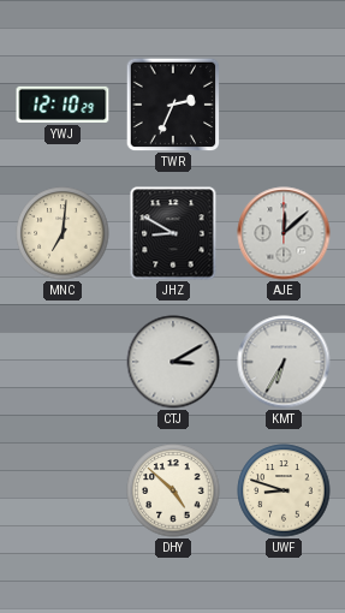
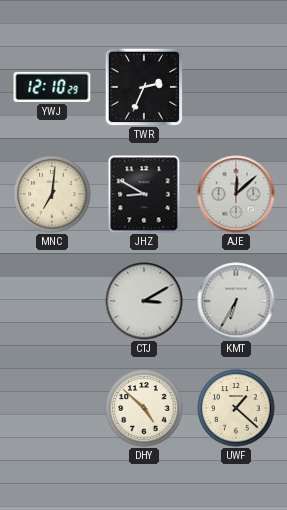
UWF: 8:48 -> 1:22
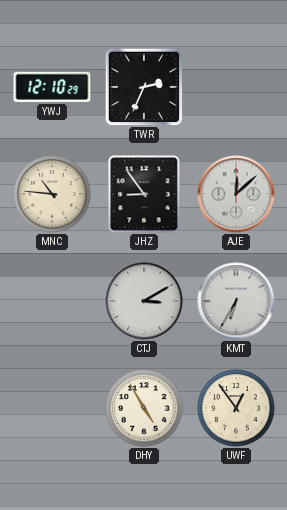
MNC: 7:01 -> 10:46
JHZ: 8:50 -> 8:54
DHY: 4:52 -> 4:55
UWF: 1:22 -> 12:54
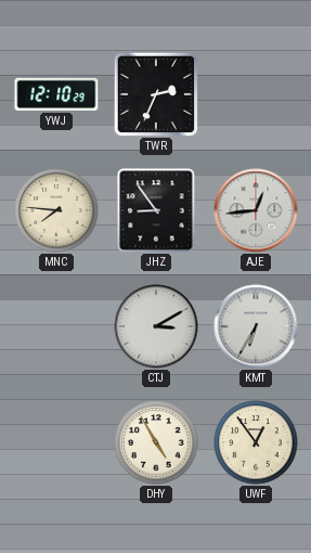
MNC: 10:46 -> 7:46
AJE: 12:08 -> 12:44
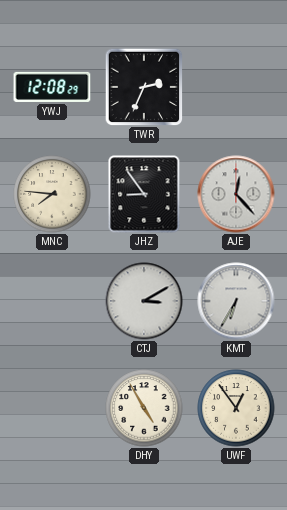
YWJ: 12:10 -> 12:08
AJE: 12:44 -> 12:23
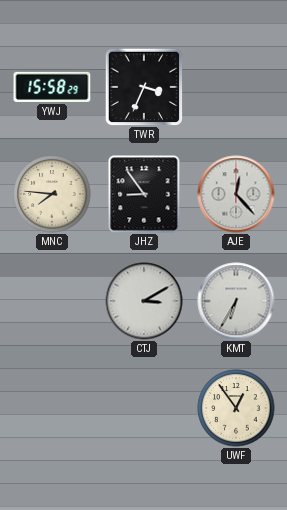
YWJ: 12:08 -> 15:58
TWR: 2:34 -> 3:34
DHY: 4:55 -> none
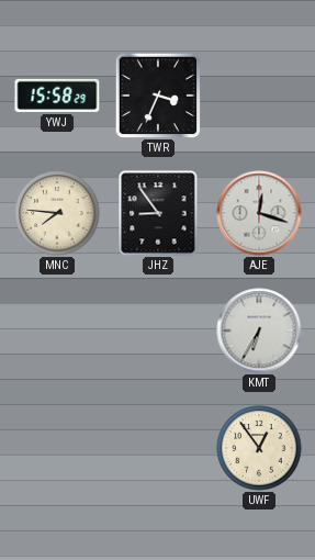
AJE: 12:23 -> 12:18
CTJ: 3:10 -> none
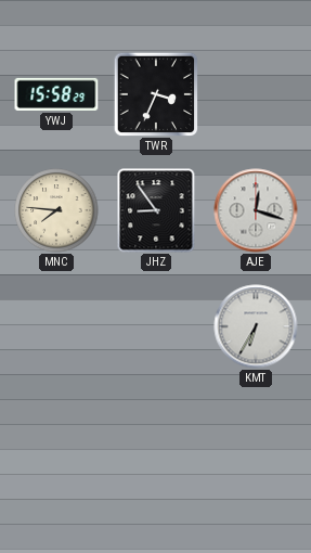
UWF: 12:54 -> none
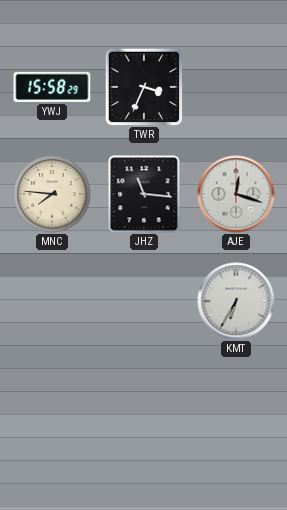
JHZ: 8:54 -> 11:16
